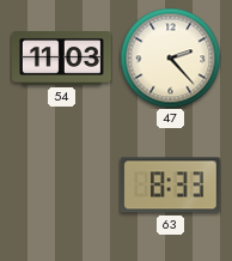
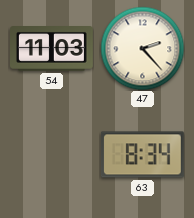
63: 8:33 -> 8:34
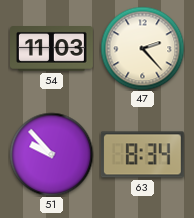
51: none -> 9:53
